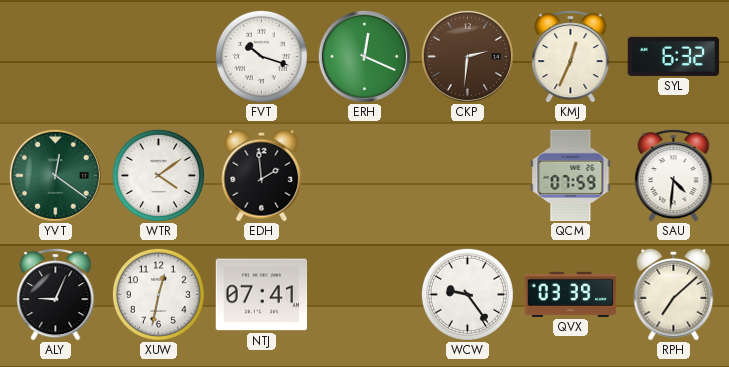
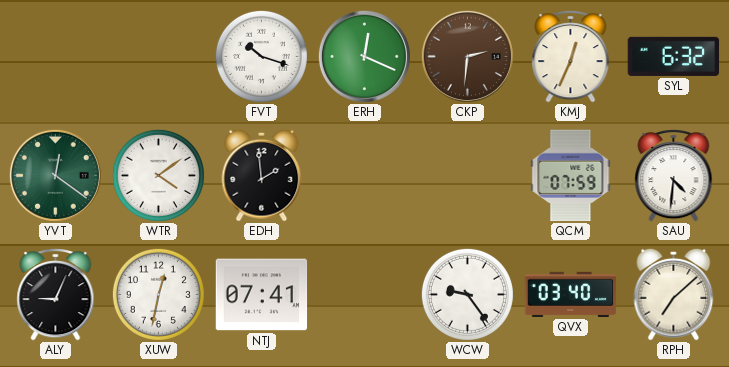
QVX: 03:39 -> 03:40
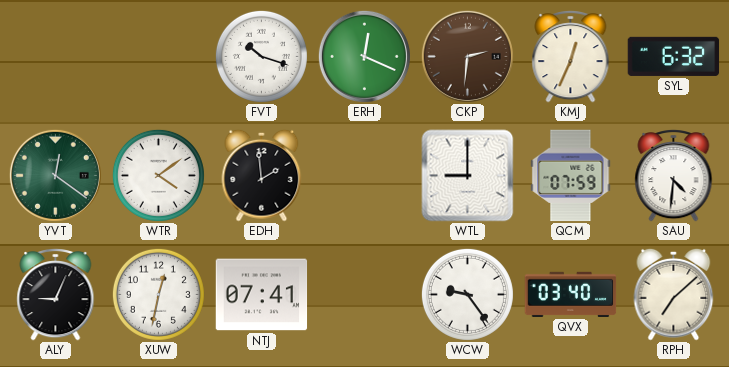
WTL: none -> 9:00
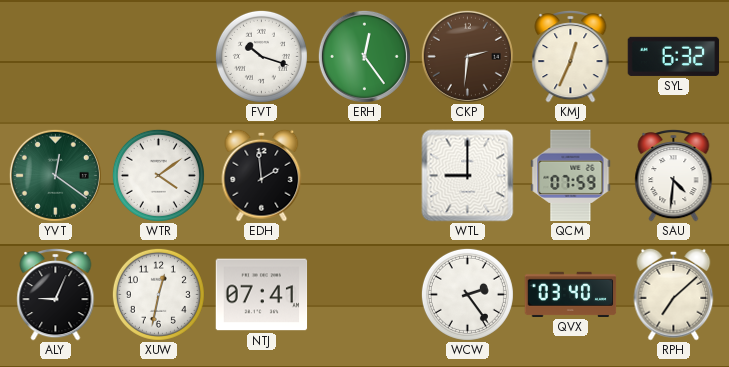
ERH: 12:19 -> 12:24
WCW: 9:24 -> 2:24
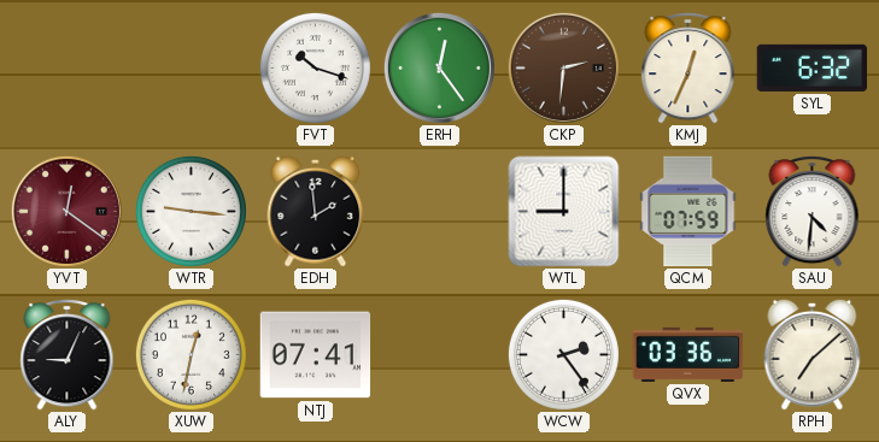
YVT dial: green -> burgundy
WTR: 4:09 -> 9:16
QVX: 03:40 -> 03:36
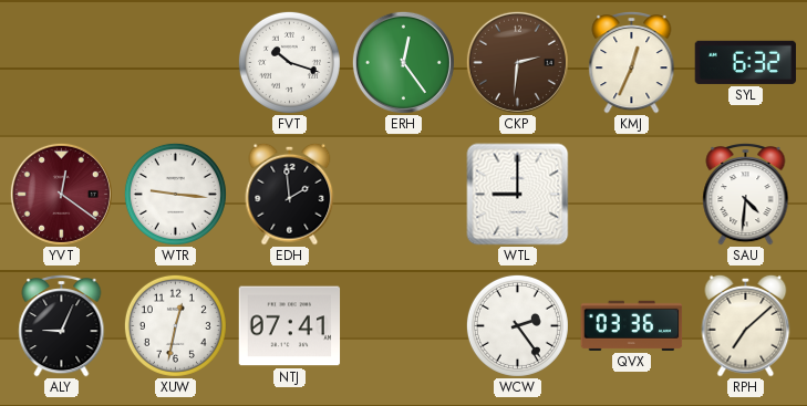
QCM: 07:59 -> none
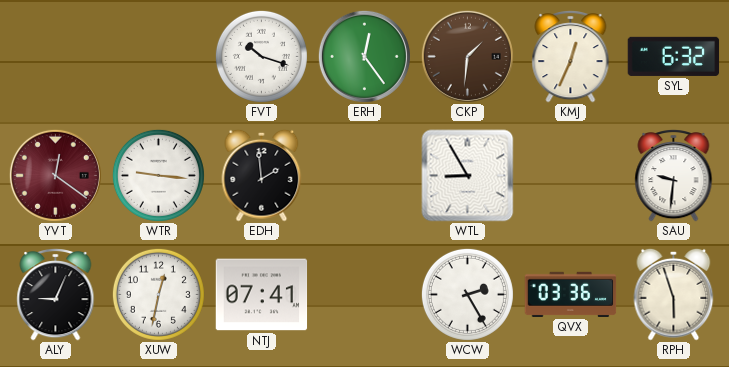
CKP: 2:31 -> 1:31
WTL: 9:00 -> 8:55
SAU: 4:31 -> 9:31
WCW: 2:24 -> 2:25
RPH: 7:08 -> 5:57
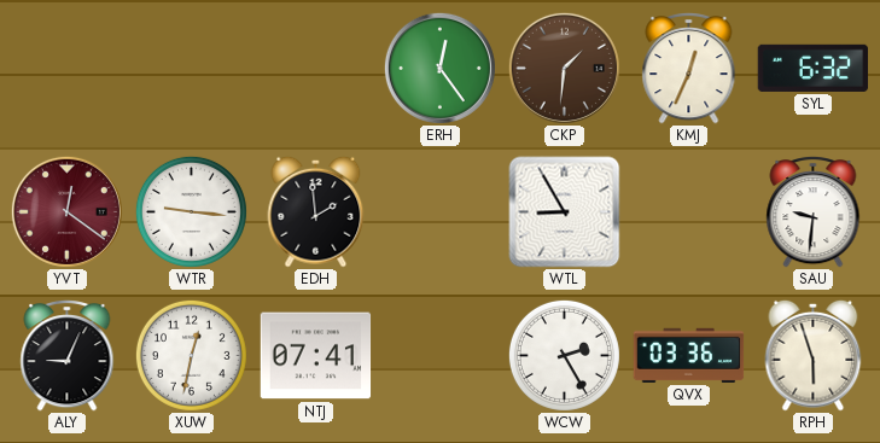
FVT: 10:18 -> none
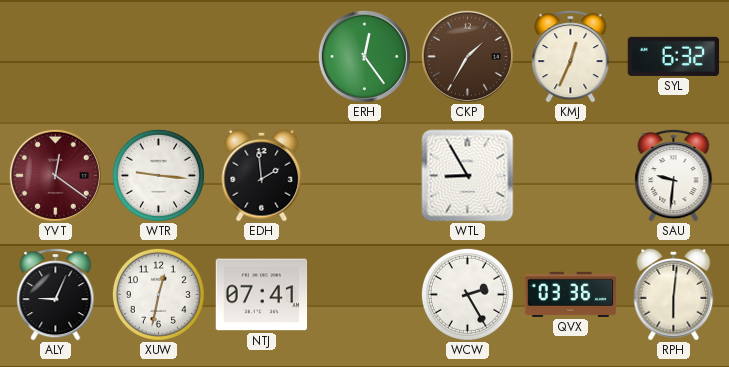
CKP: 1:31 -> 1:35
RPH: 5:57 -> 6:01
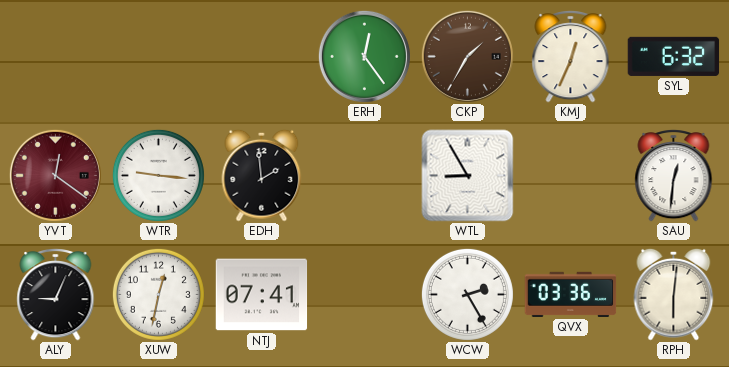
SAU: 9:31 -> 12:31
